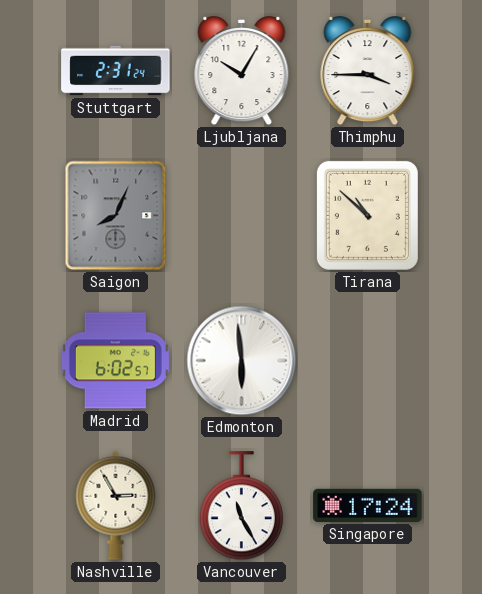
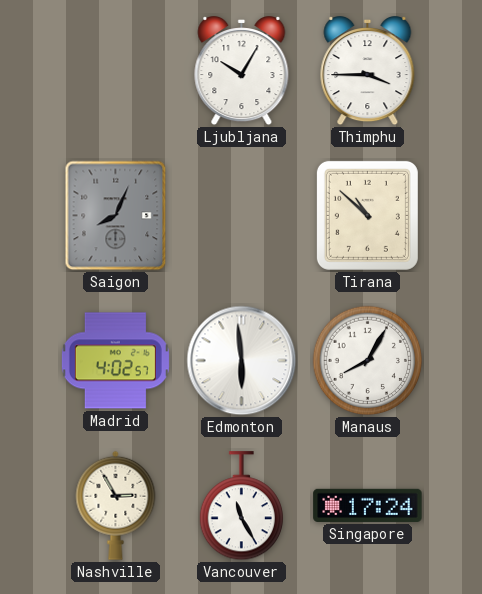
Stuttgart: 2:31 -> none
Madrid: 6:02 -> 4:02
Manaus: none -> 8:05
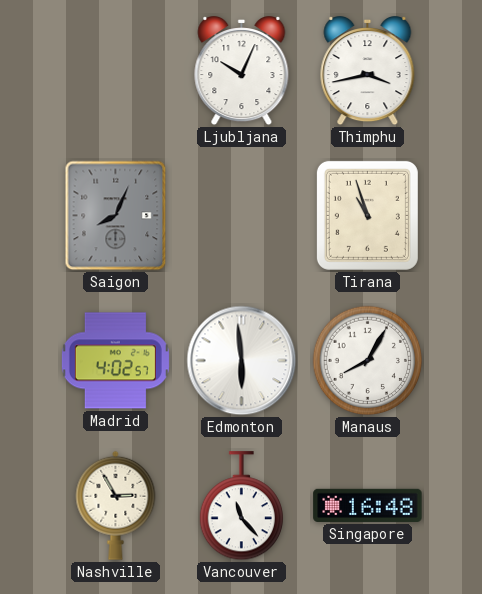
Ljubljana: 10:05 -> 10:04
Thimphu: 3:45 -> 3:43
Tirana: 10:52 -> 10:57
Vancouver: 11:25 -> 11:23
Singapore: 17:24 -> 16:48
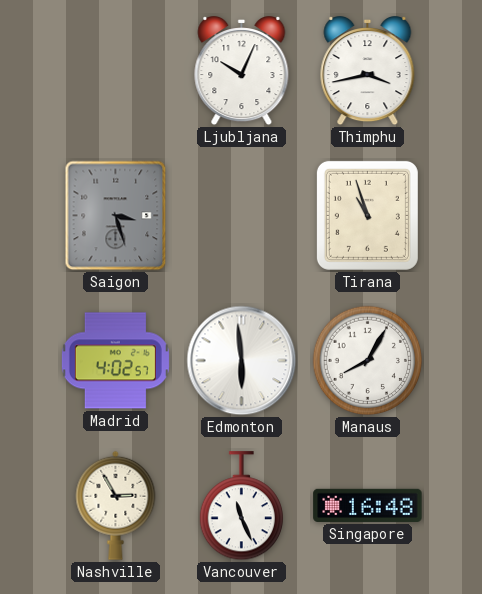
Saigon: 8:04 -> 3:27
Vancouver: 11:23 -> 11:26
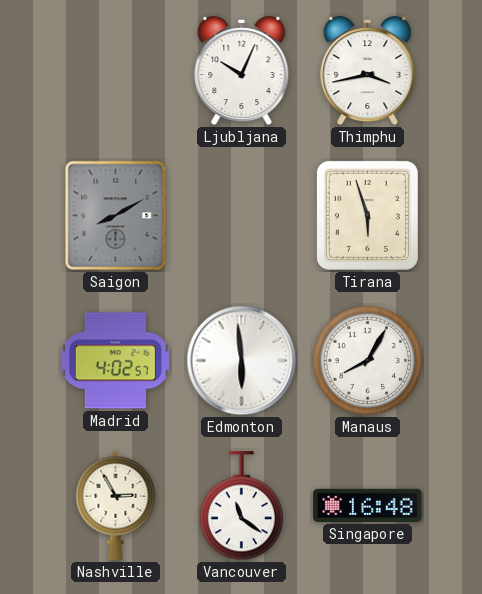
Saigon: 3:27 -> 8:10
Tirana: 10:57 -> 5:57
Vancouver: 11:26 -> 11:21
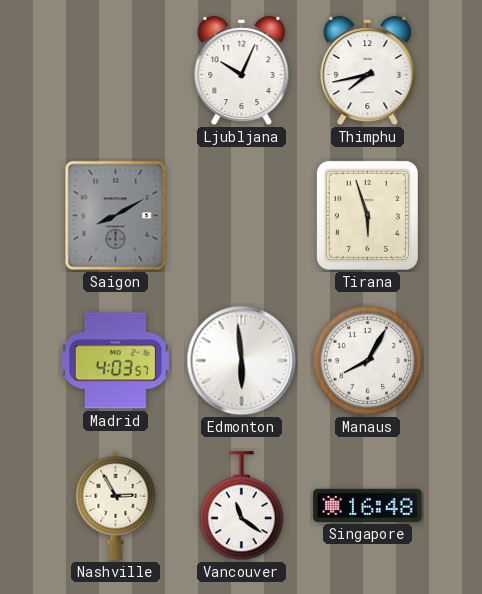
Thimphu: 3:43 -> 7:43
Madrid: 4:02 -> 4:03
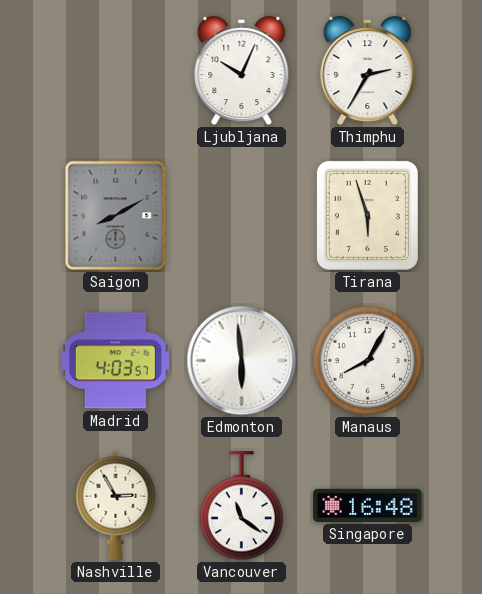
Thimphu: 7:43 -> 2:35
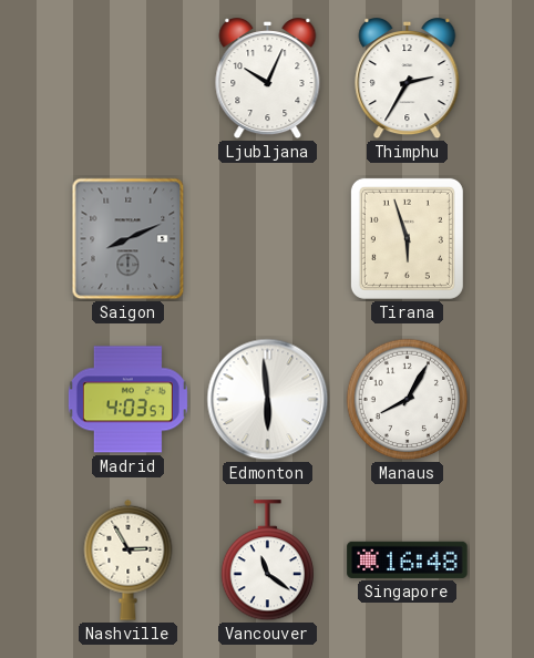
Saigon: 8:10 -> 8:11
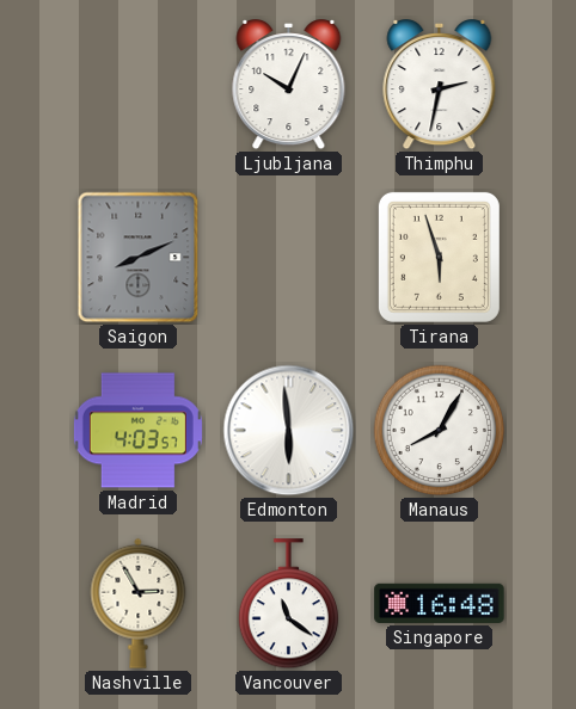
Thimphu: 2:35 -> 2:32
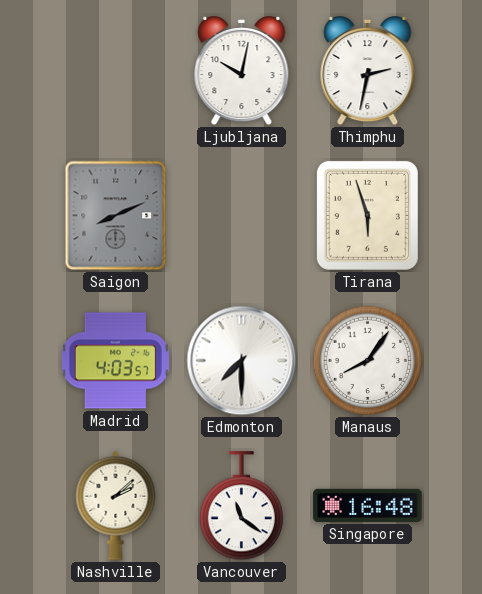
Ljubljana: 10:04 -> 10:02
Edmonton: 5:59 -> 7:30
Manaus: 8:05 -> 8:06
Nashville: 2:55 -> 2:08
